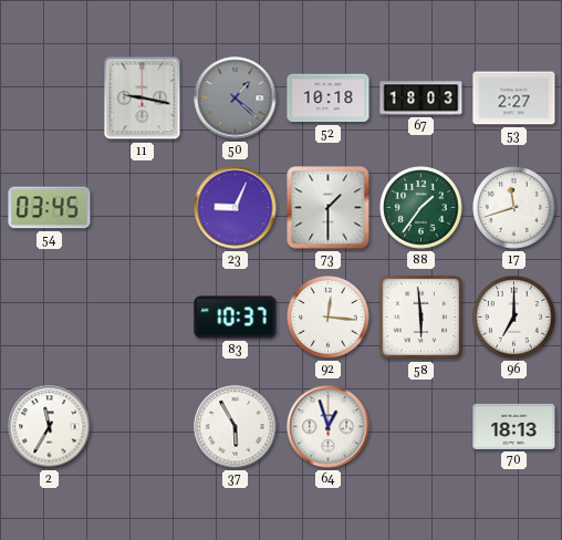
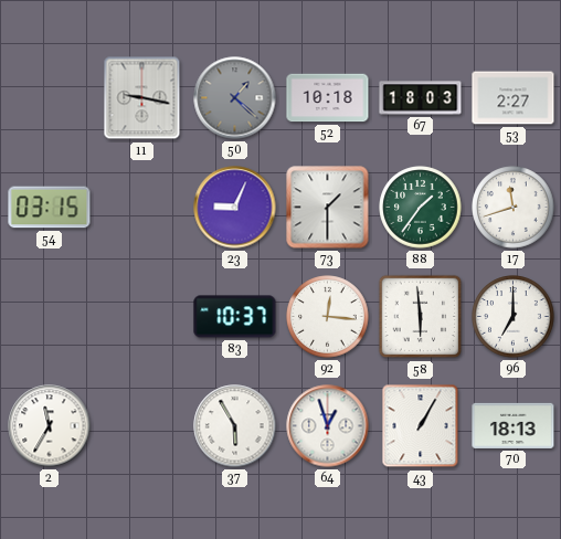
54: 03:45 -> 03:15
43: none -> 1:05
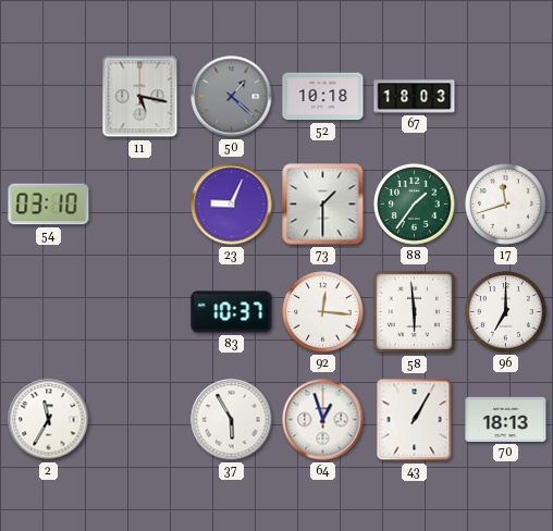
11: 9:17 -> 5:17
53: 2:27 -> none
54: 03:15 -> 03:10
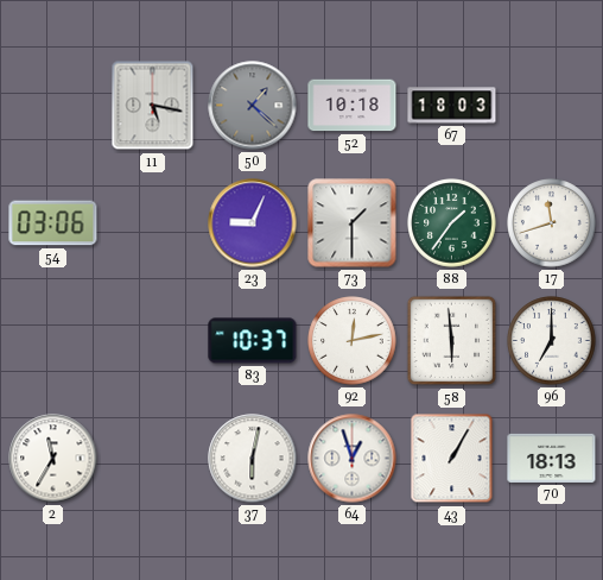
54: 03:10 -> 03:06
92: 12:16 -> 12:13
37: 5:55 -> 6:02
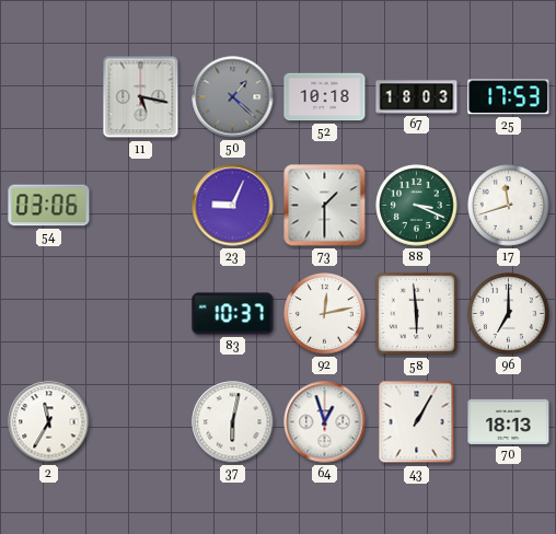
25: none -> 17:53
88: 1:36 -> 3:19
